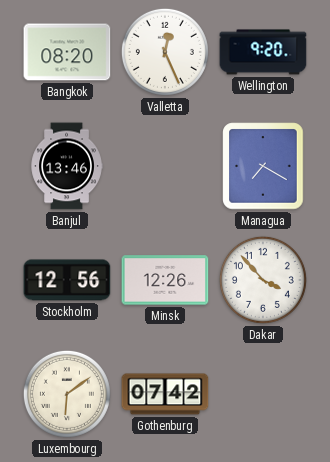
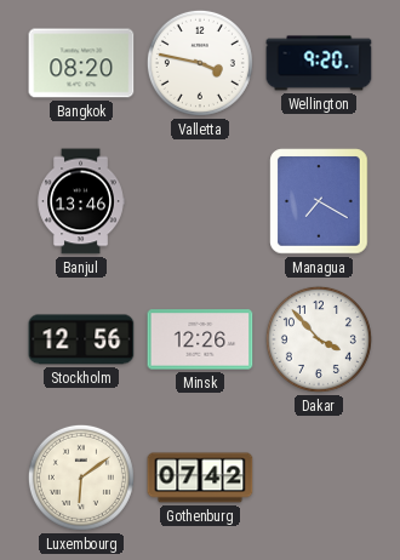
Valletta: 12:26 -> 3:47
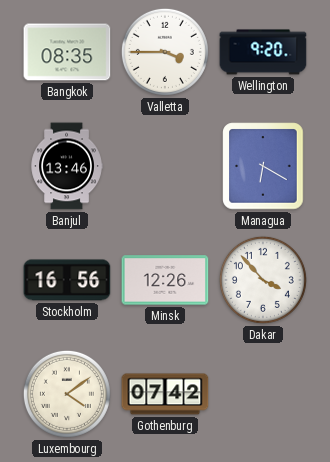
Bangkok: 08:20 -> 08:35
Valletta: 3:47 -> 3:45
Managua: 7:20 -> 6:20
Stockholm: 12:56 -> 16:56
Luxembourg: 6:09 -> 4:09
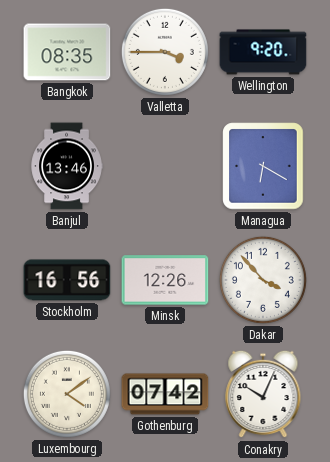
Conakry: none -> 10:04
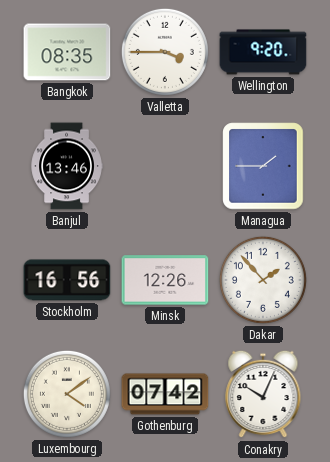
Managua: 6:20 -> 1:45
Dakar: 3:53 -> 1:53
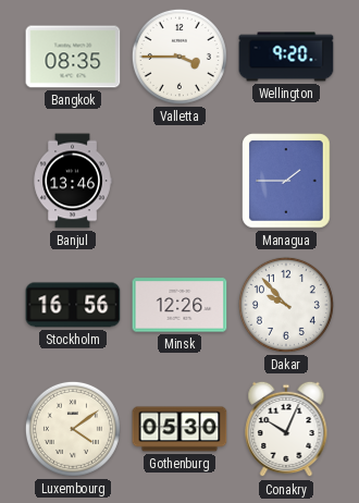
Dakar: 1:53 -> 9:53
Gothenburg: 07:42 -> 05:30
